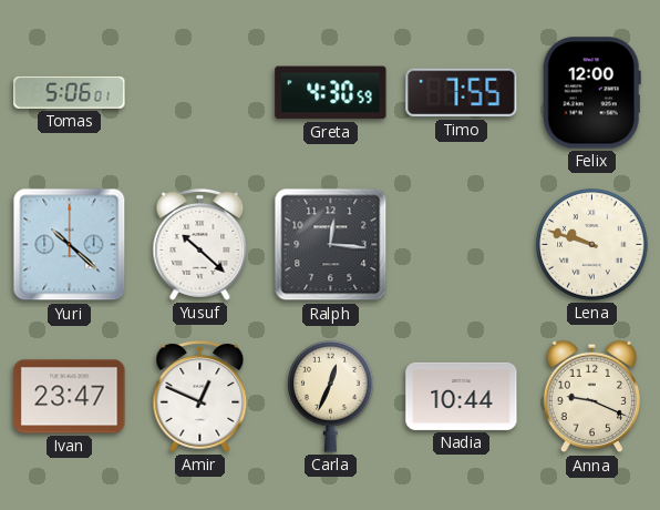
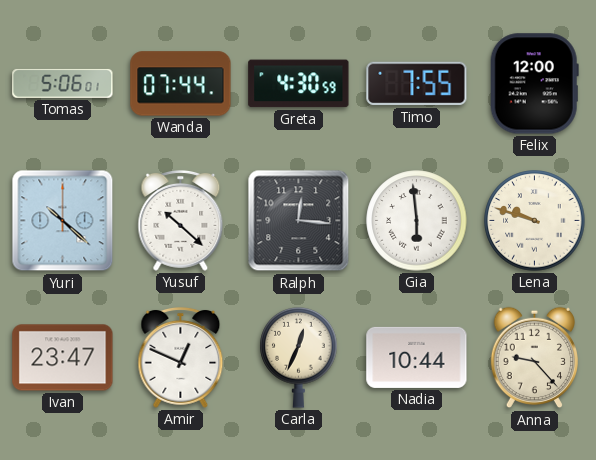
Wanda: none -> 07:44
Gia: none -> 5:59
Anna: 9:19 -> 9:23
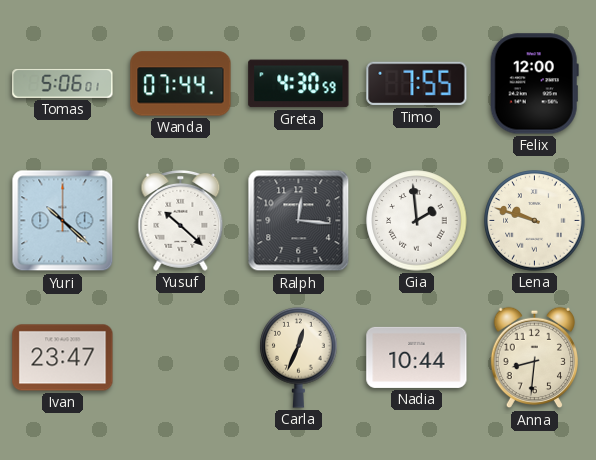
Gia: 5:59 -> 1:59
Amir: 12:49 -> none
Anna: 9:23 -> 8:31
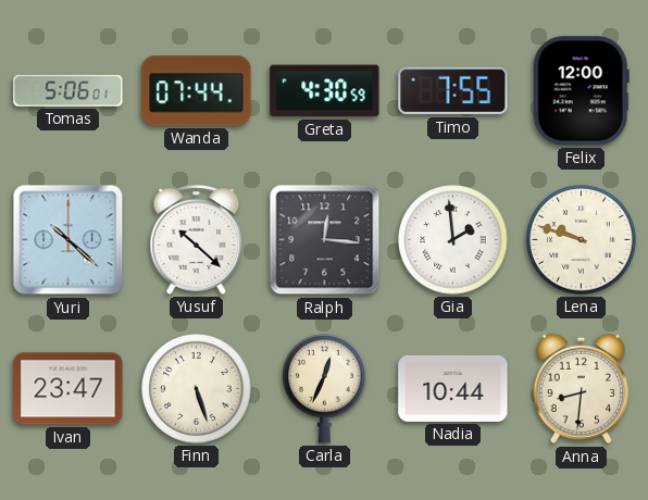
Finn: none -> 5:27
